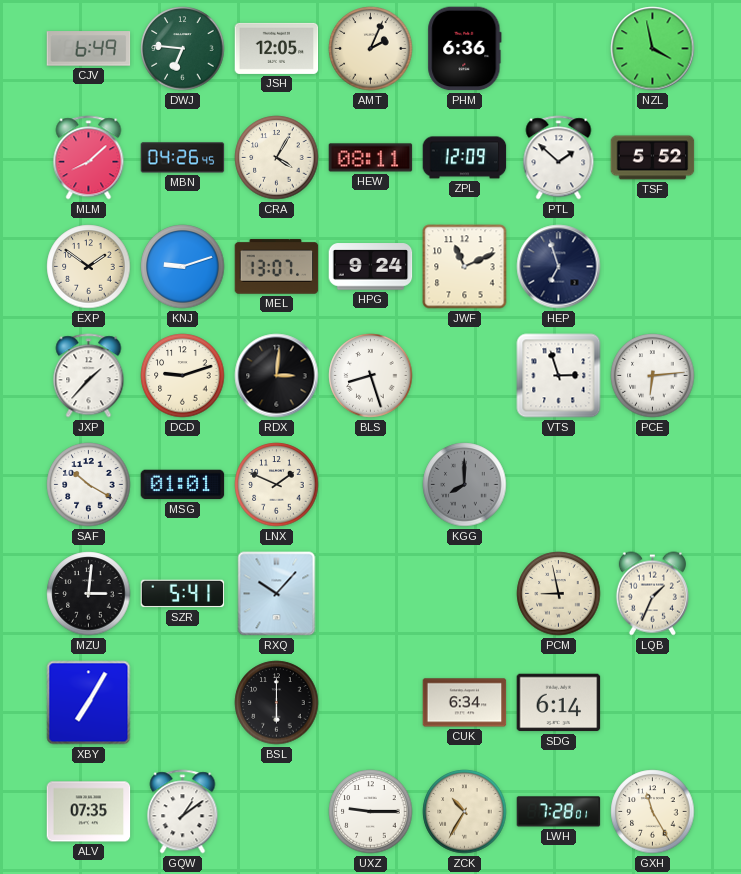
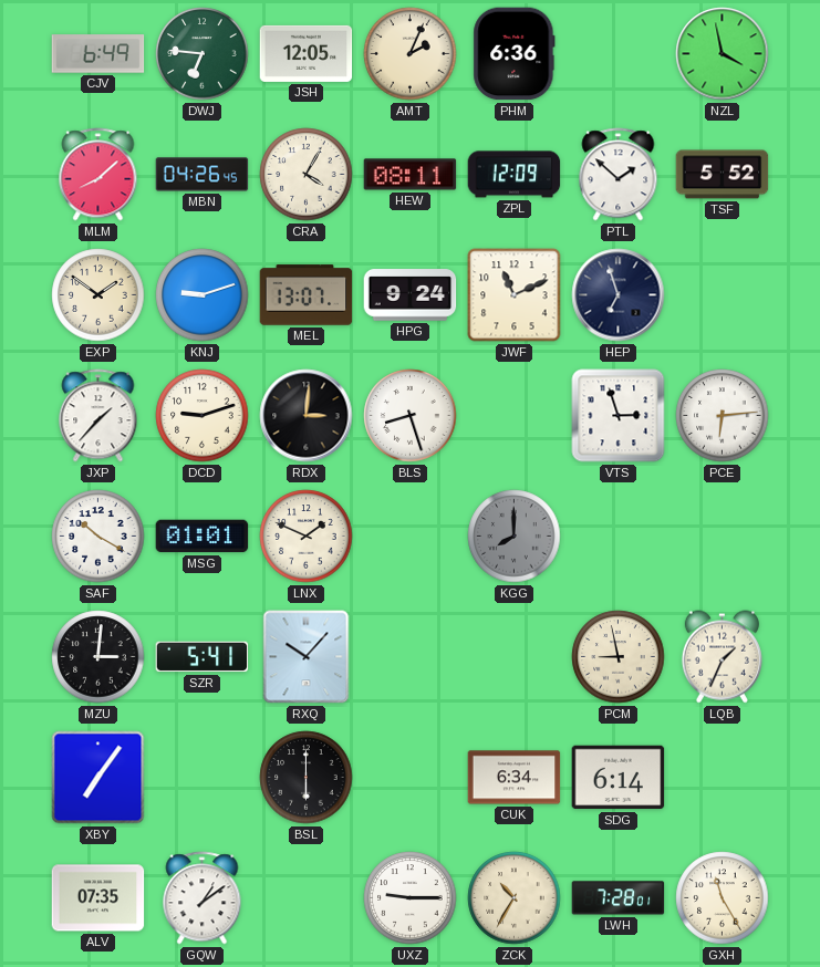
XBY: 7:05 -> 7:06
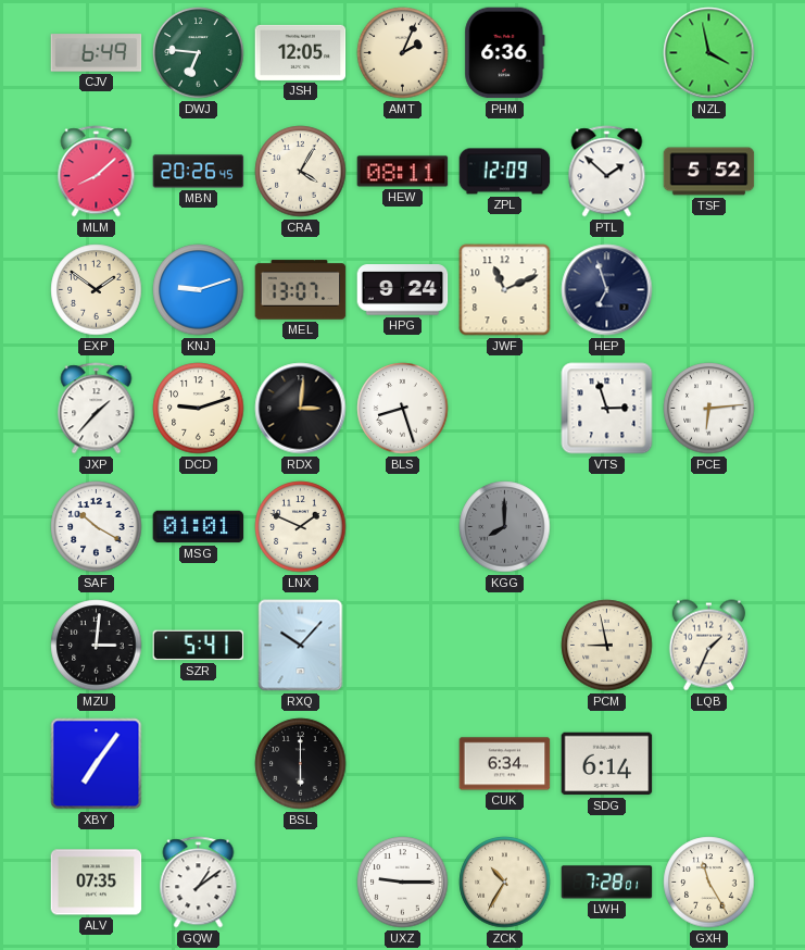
MBN: 04:26 -> 20:26
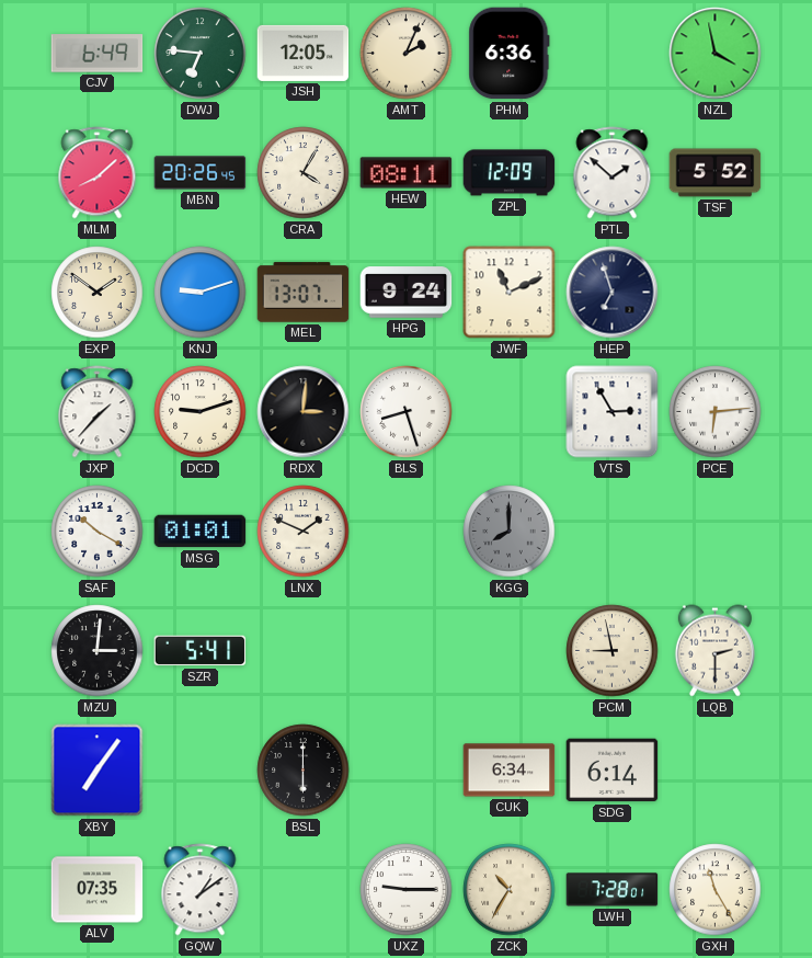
VTS: 2:57 -> 2:55
RXQ: 10:07 -> none
LQB: 1:34 -> 2:30
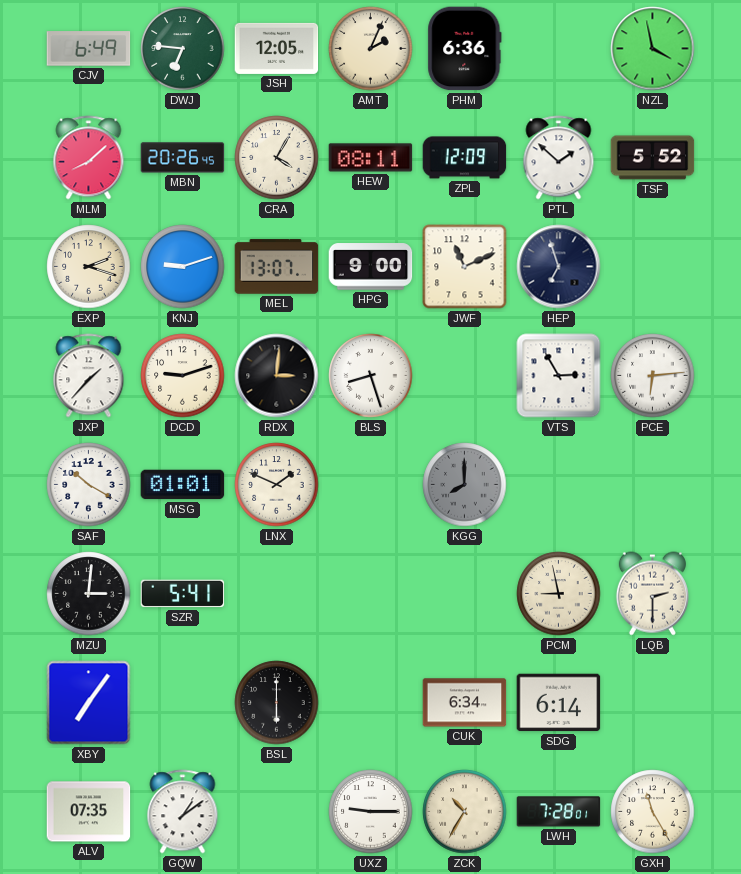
EXP: 1:51 -> 2:18
HPG: 9:24 -> 9:00
